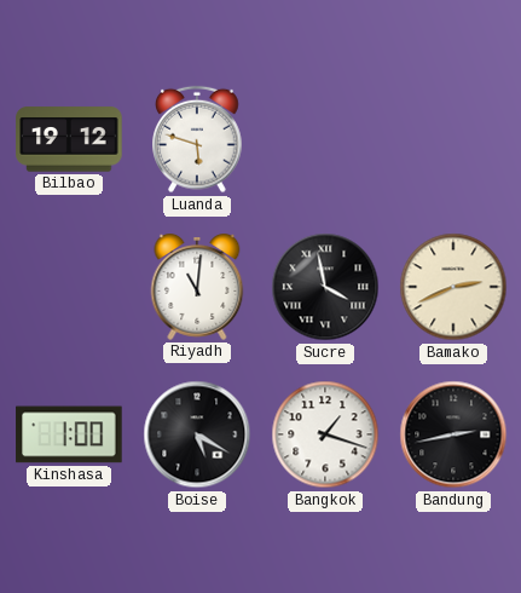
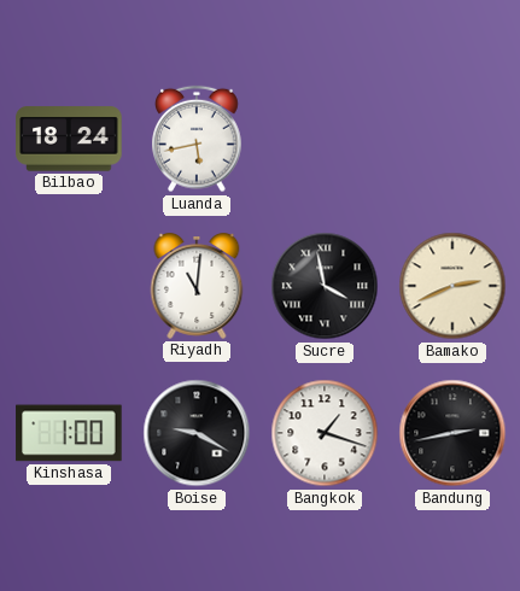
Bilbao: 19:12 -> 18:24
Luanda: 5:48 -> 5:43
Boise: 5:20 -> 9:20
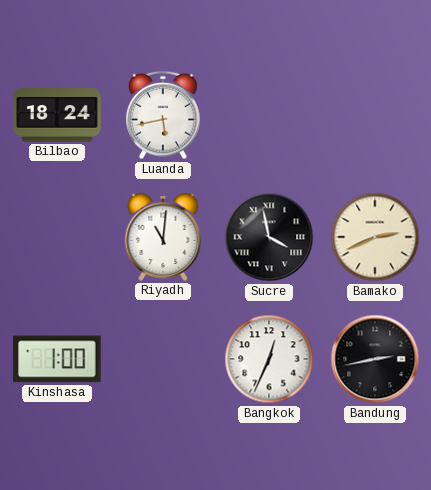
Boise: 9:20 -> none
Bangkok: 1:18 -> 12:34
